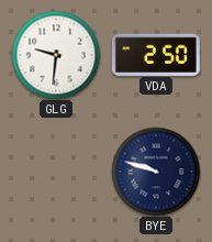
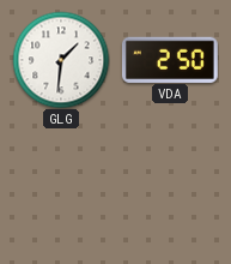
GLG: 9:31 -> 1:31
BYE: 9:48 -> none
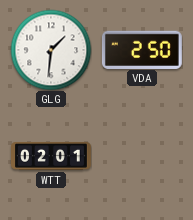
WTT: none -> 02:01
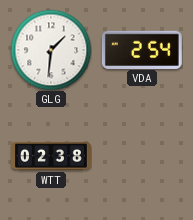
VDA: 2:50 -> 2:54
WTT: 02:01 -> 02:38
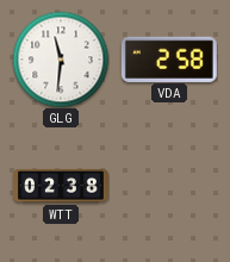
GLG: 1:31 -> 11:31
VDA: 2:54 -> 2:58
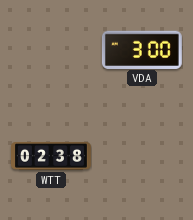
GLG: 11:31 -> none
VDA: 2:58 -> 3:00
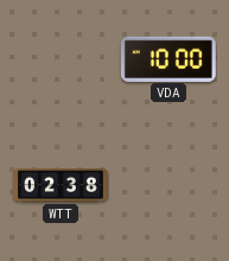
VDA: 3:00 -> 10:00
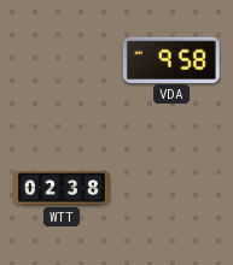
VDA: 10:00 -> 9:58
